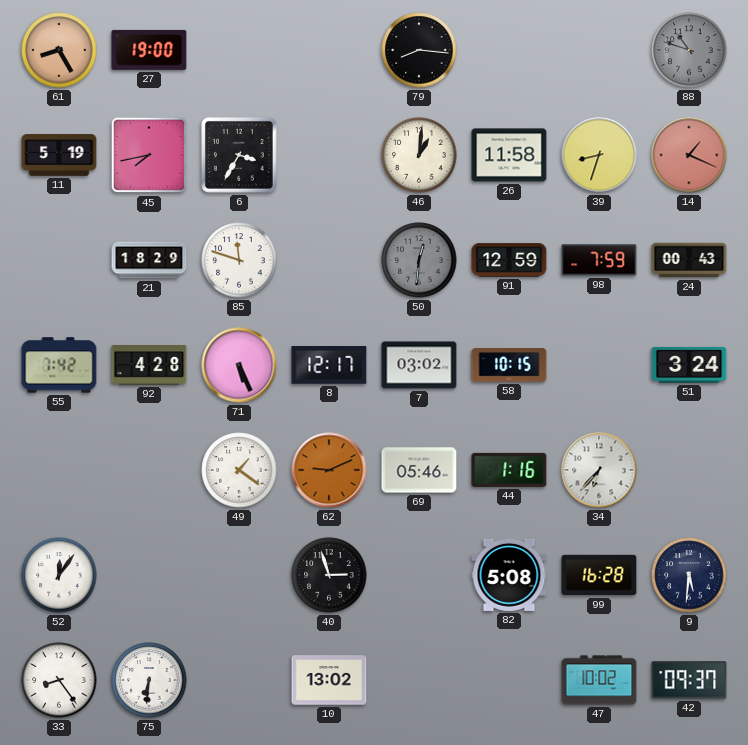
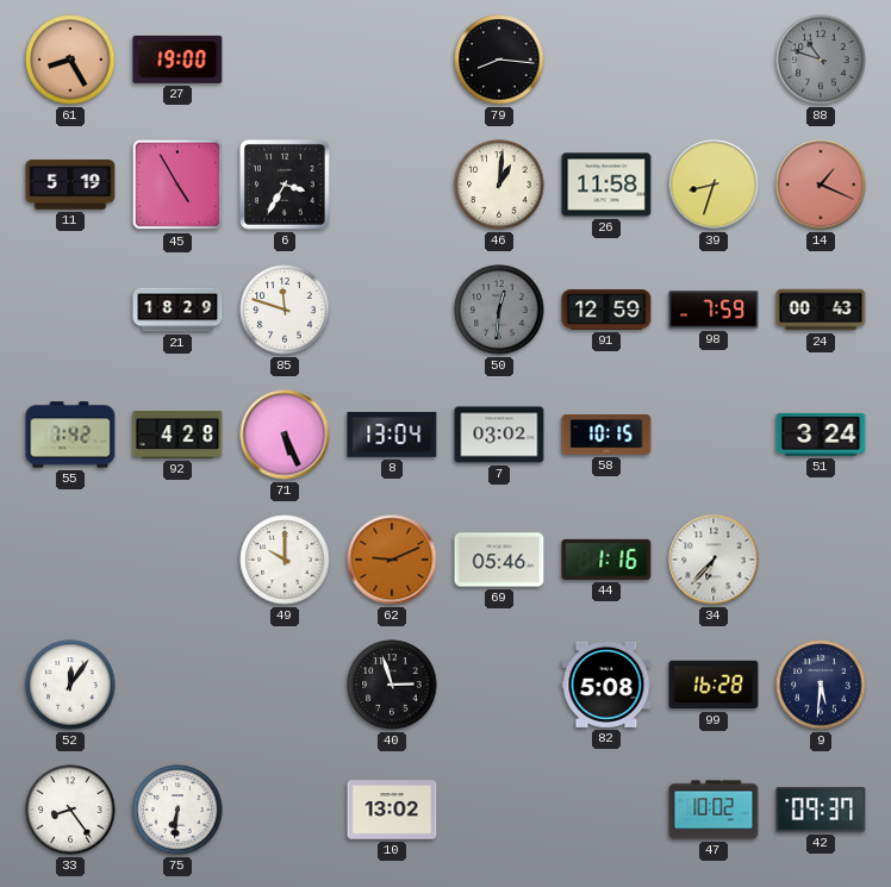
45: 7:43 -> 4:55
8: 12:17 -> 13:04
49: 1:21 -> 10:00
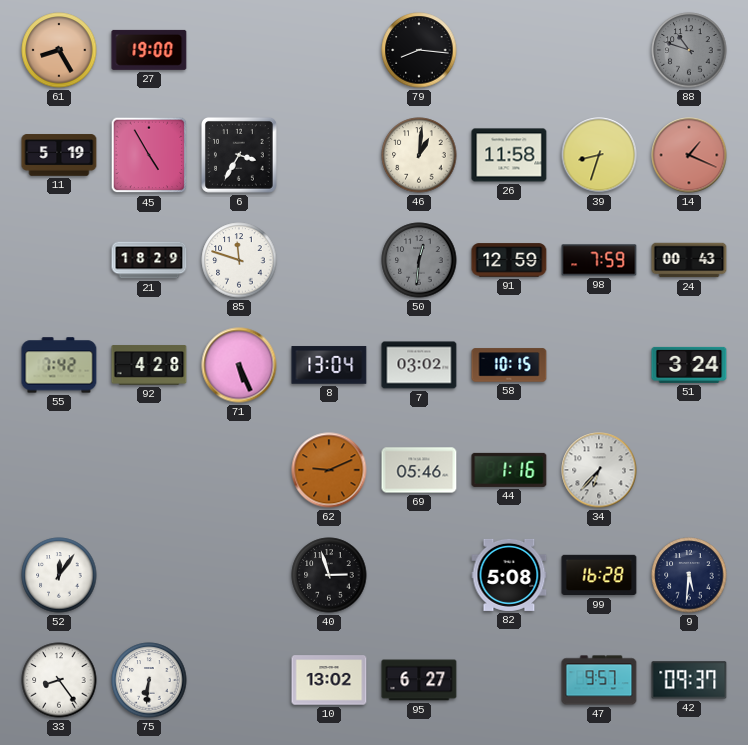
49: 10:00 -> none
95: none -> 6:27
47: 10:02 -> 9:57
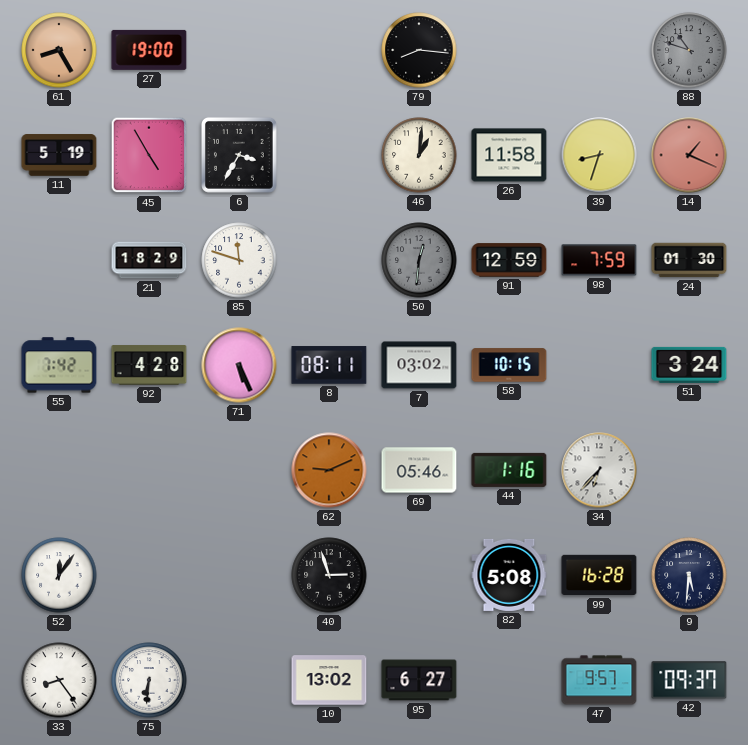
24: 00:43 -> 01:30
8: 13:04 -> 08:11
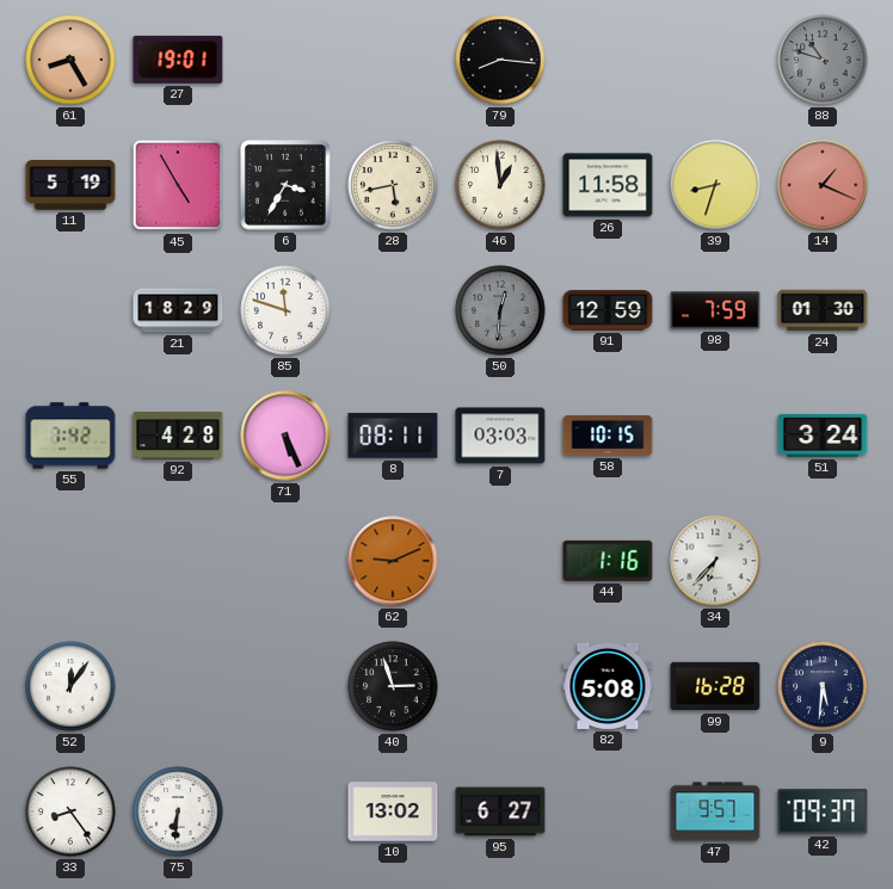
27: 19:00 -> 19:01
28: none -> 5:43
46: 1:01 -> 12:59
7: 03:02 -> 03:03
69: 05:46 -> none
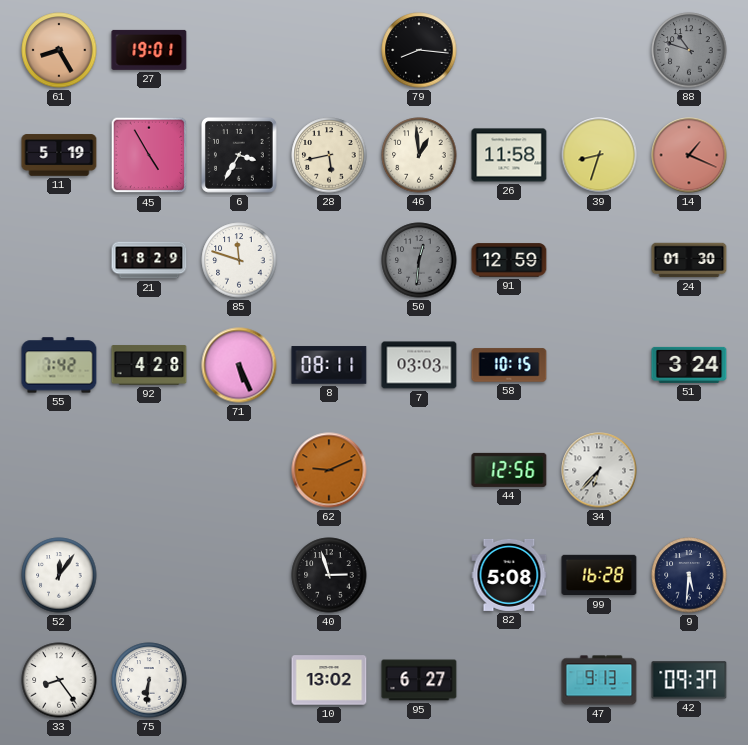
98: 7:59 -> none
44: 1:16 -> 12:56
47: 9:57 -> 9:13
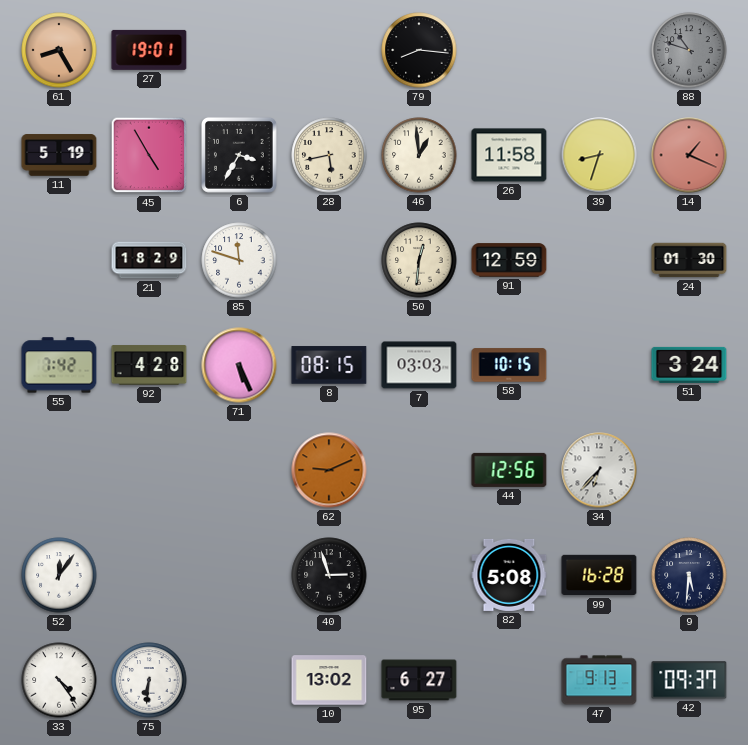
50 dial: grey -> cream
8: 08:11 -> 08:15
33: 8:24 -> 4:24
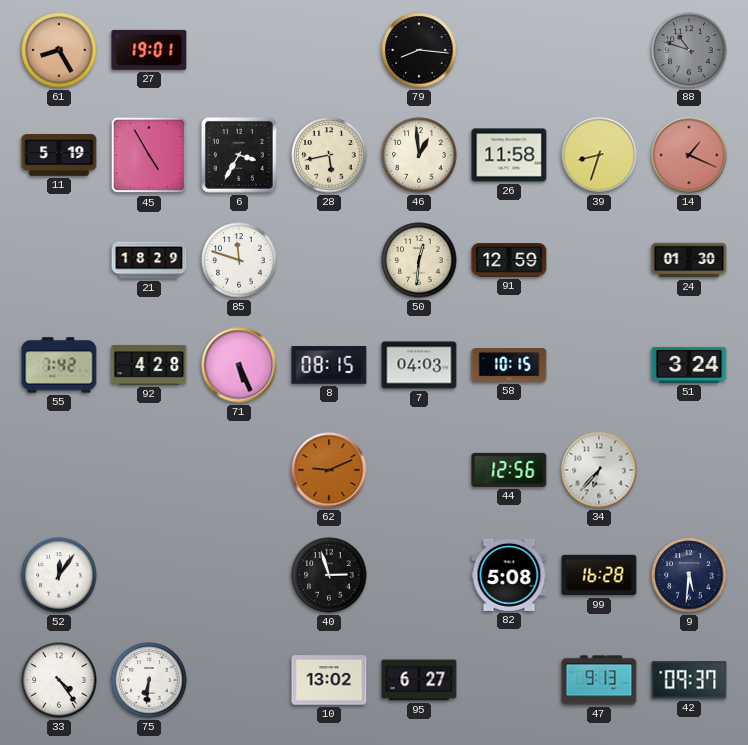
7: 03:03 -> 04:03
